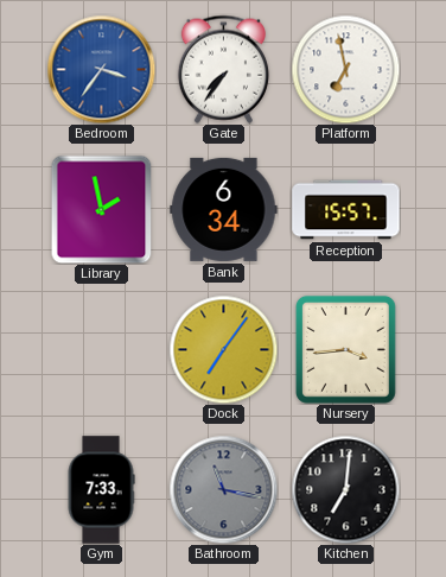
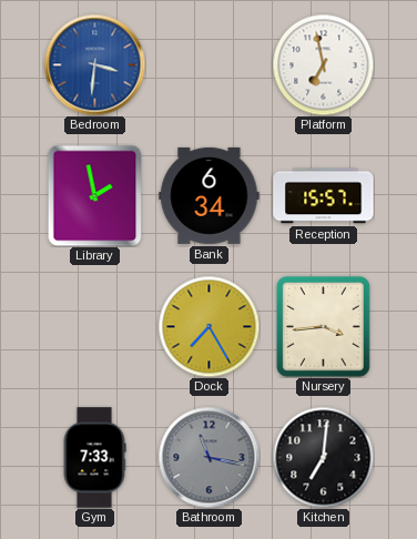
Bedroom: 3:36 -> 3:31
Gate: 7:36 -> none
Dock: 7:06 -> 7:25
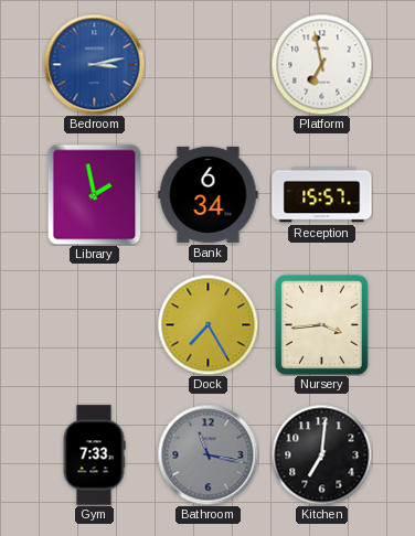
Bedroom: 3:31 -> 3:13
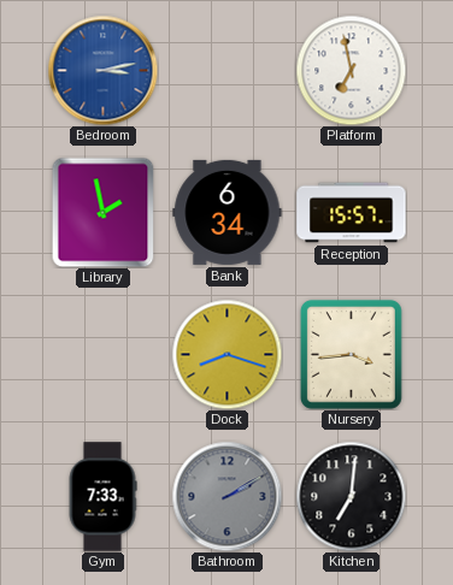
Dock: 7:25 -> 8:18
Bathroom: 11:17 -> 2:10
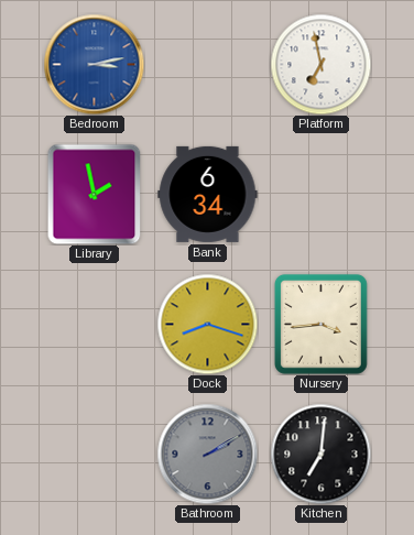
Reception: 15:57 -> none
Gym: 7:33 -> none
